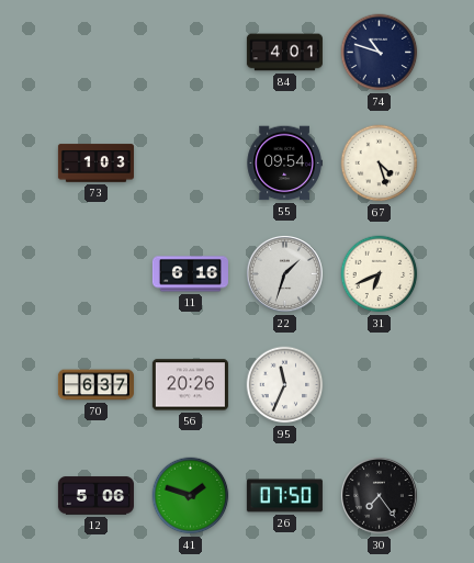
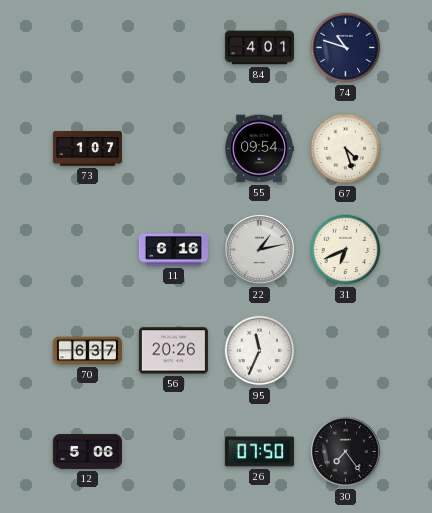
73: 1:03 -> 1:07
22: 1:33 -> 1:13
41: 1:48 -> none
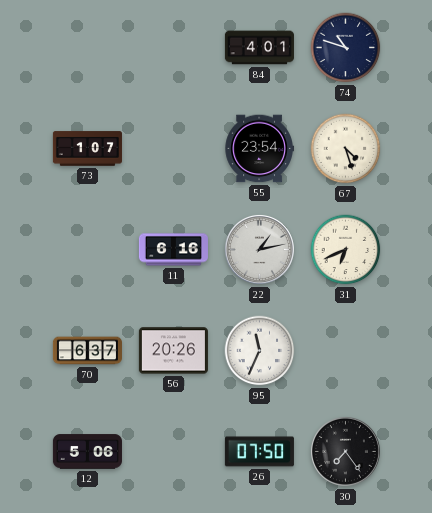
55: 09:54 -> 23:54
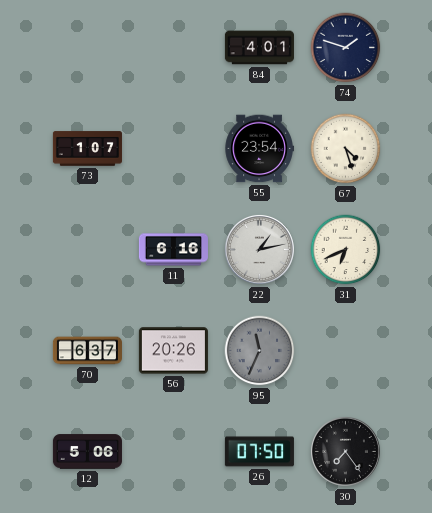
74: 10:48 -> 1:48
95 dial: white -> grey
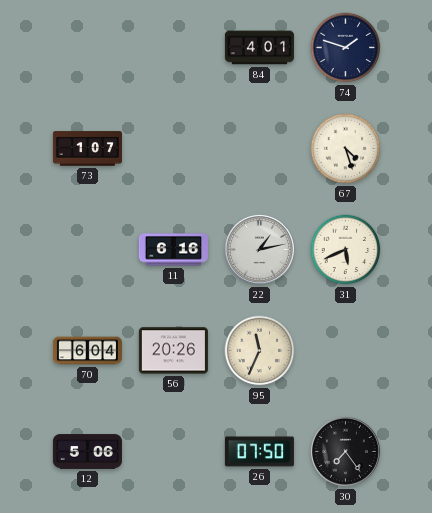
55: 23:54 -> none
31: 6:41 -> 5:41
70: 6:37 -> 6:04
95 dial: grey -> cream
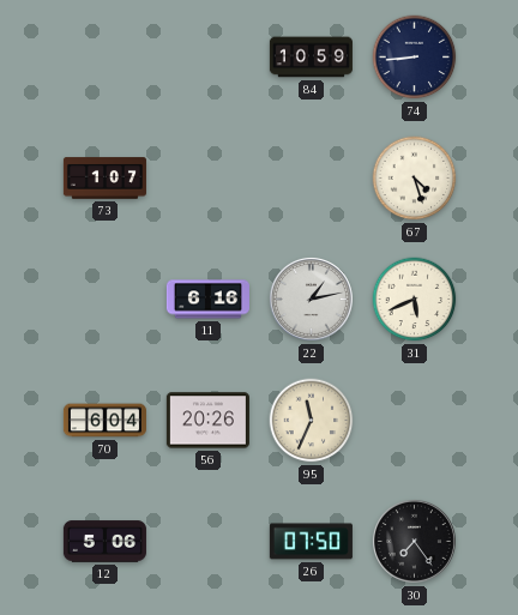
84: 4:01 -> 10:59
74: 1:48 -> 8:44
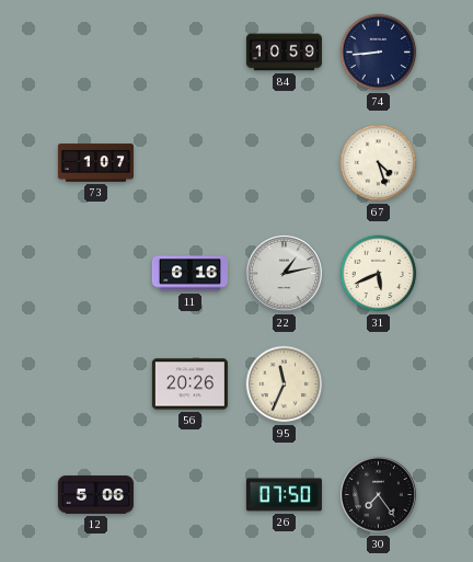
70: 6:04 -> none
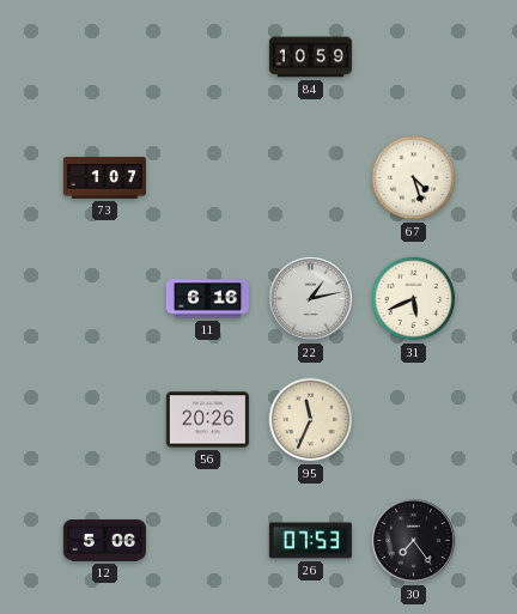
74: 8:44 -> none
26: 07:50 -> 07:53
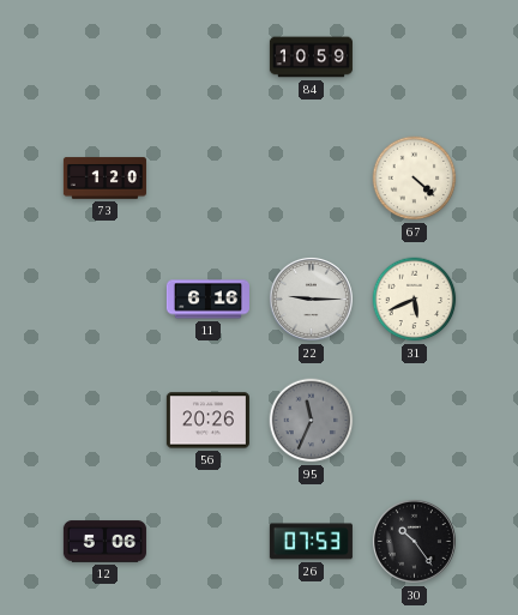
73: 1:07 -> 1:20
67: 4:27 -> 4:22
22: 1:13 -> 9:15
95 dial: cream -> grey
30: 7:24 -> 10:24
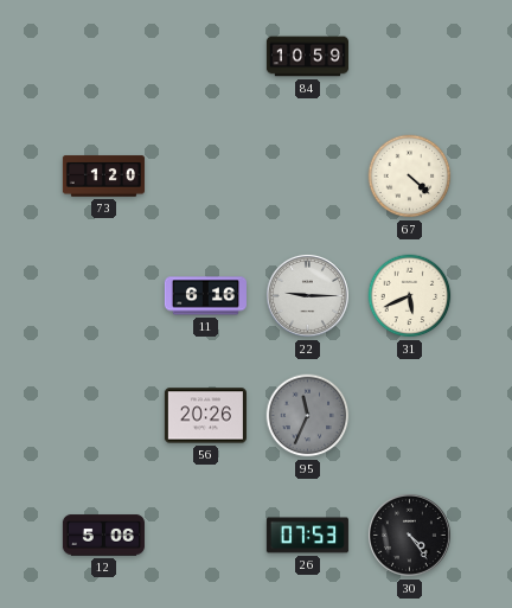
30: 10:24 -> 4:24
